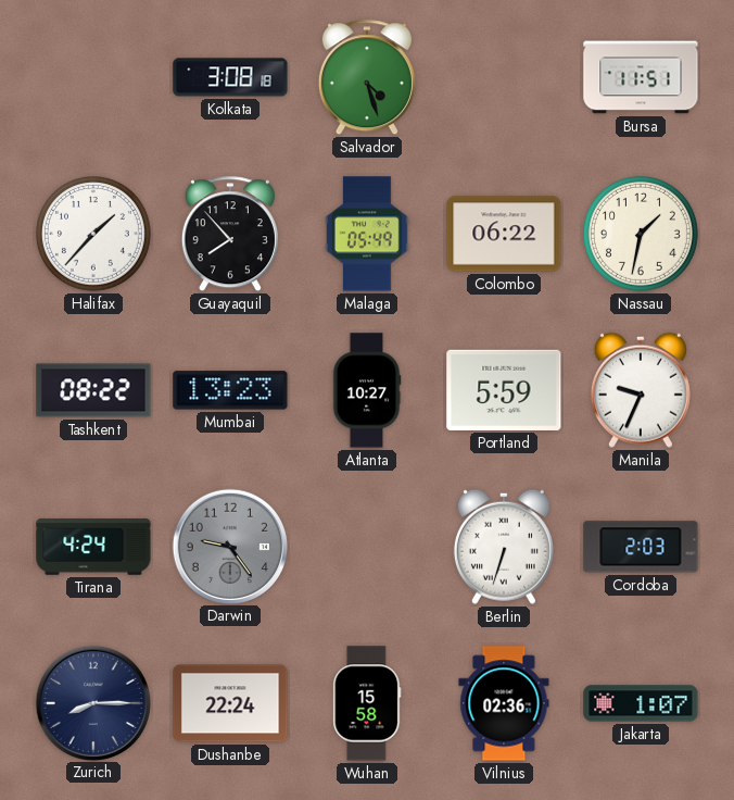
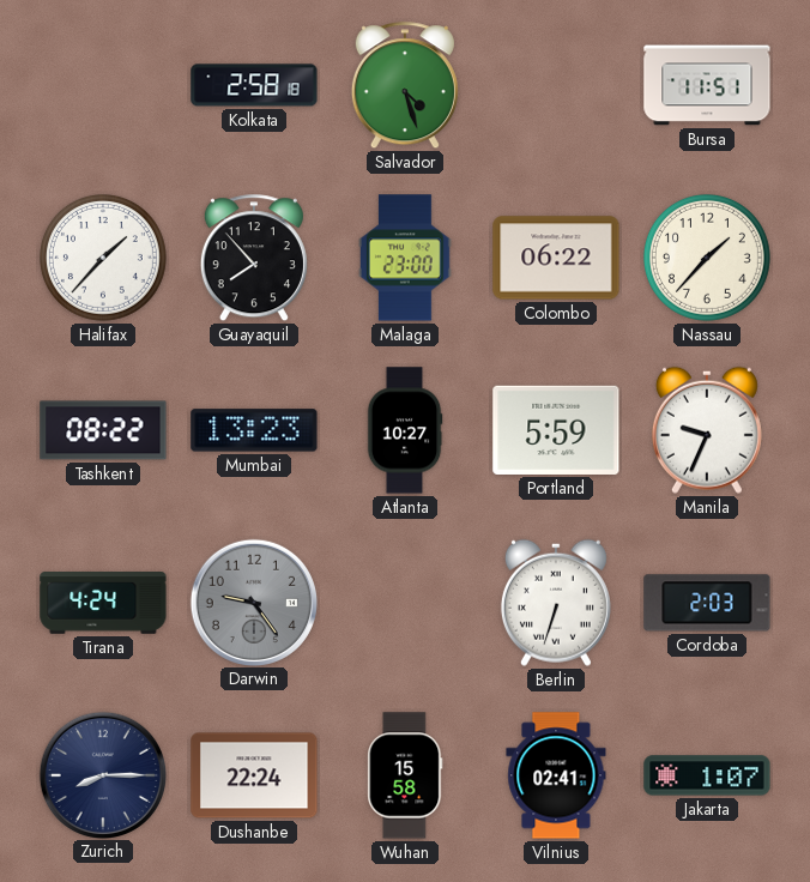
Kolkata: 3:08 -> 2:58
Malaga: 05:49 -> 23:00
Nassau: 1:32 -> 1:37
Vilnius: 02:36 -> 02:41
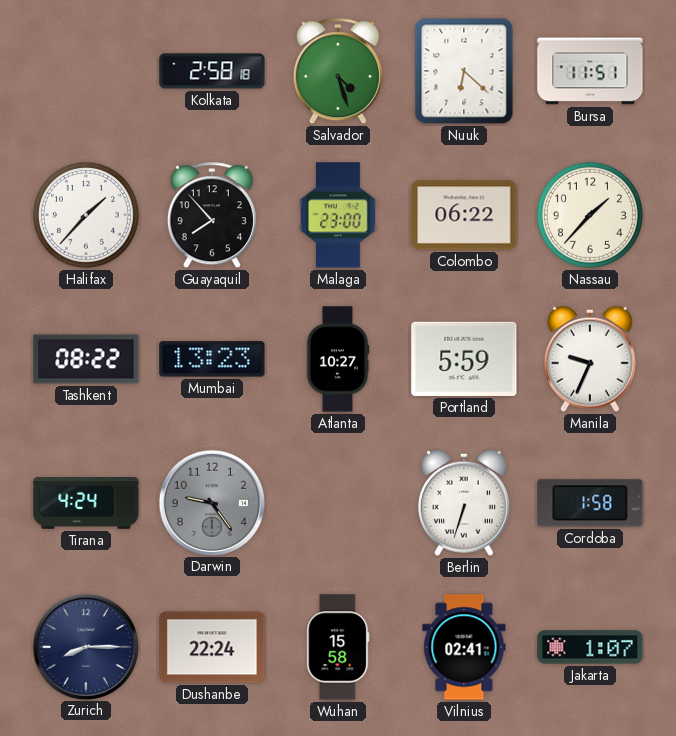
Nuuk: none -> 6:22
Cordoba: 2:03 -> 1:58
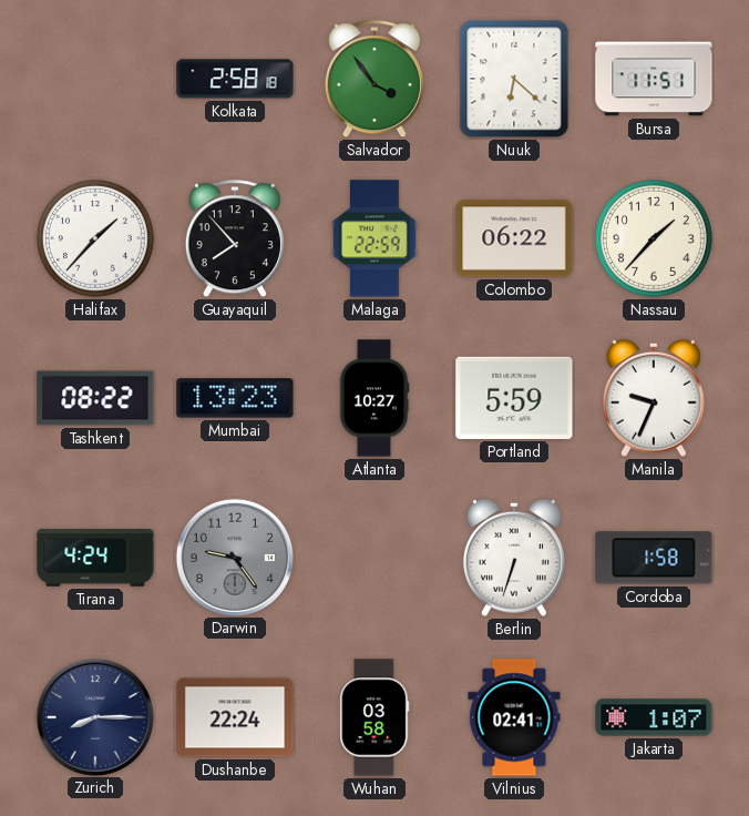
Salvador: 4:27 -> 3:54
Malaga: 23:00 -> 22:59
Wuhan: 15:58 -> 03:58
